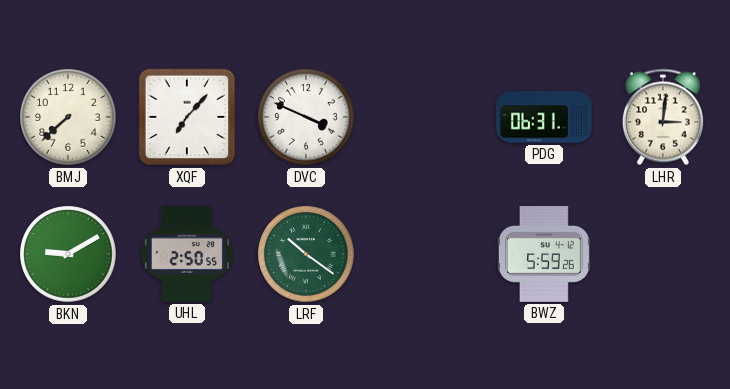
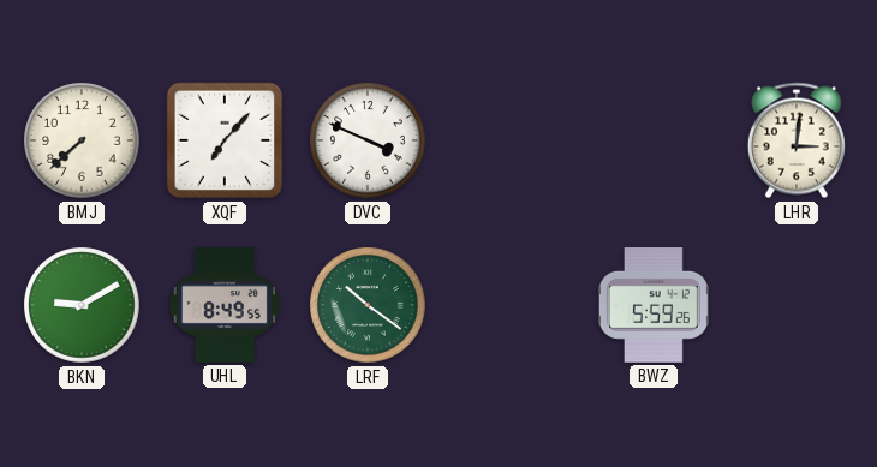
PDG: 06:31 -> none
UHL: 2:50 -> 8:49
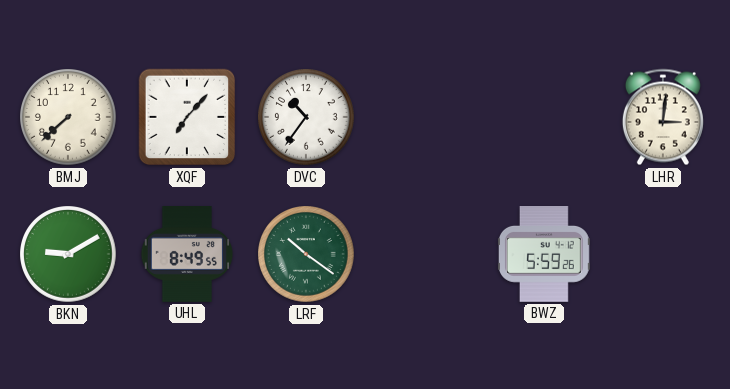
DVC: 3:49 -> 10:36
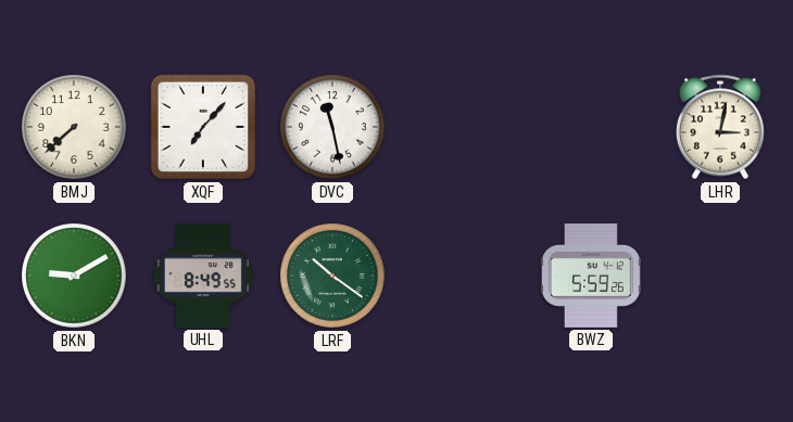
DVC: 10:36 -> 11:28
LHR: 3:01 -> 3:02
